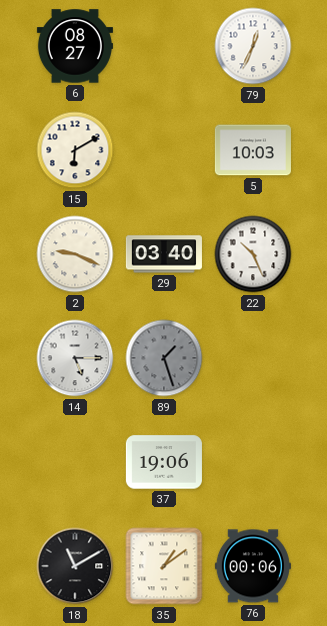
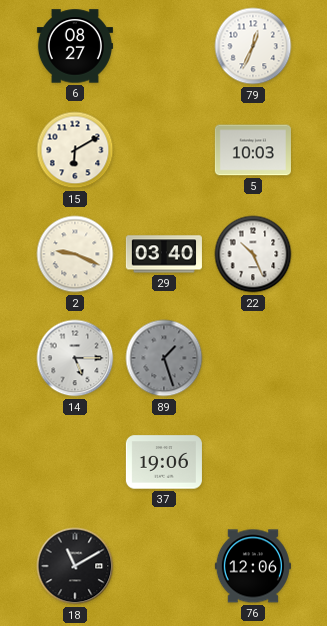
35: 1:09 -> none
76: 00:06 -> 12:06
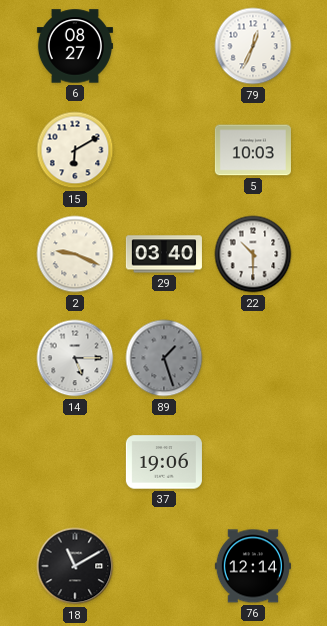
22: 10:26 -> 10:30
76: 12:06 -> 12:14
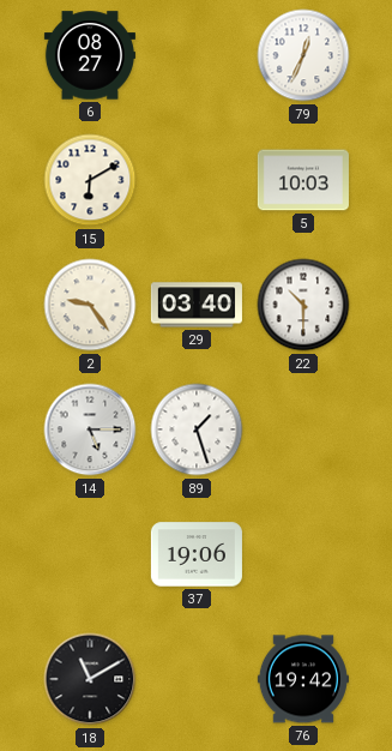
2: 9:19 -> 9:24
89 dial: grey -> white
76: 12:14 -> 19:42
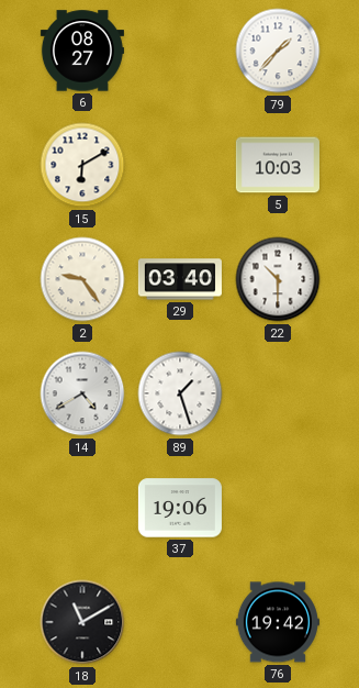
79: 12:34 -> 1:37
14: 5:15 -> 4:40
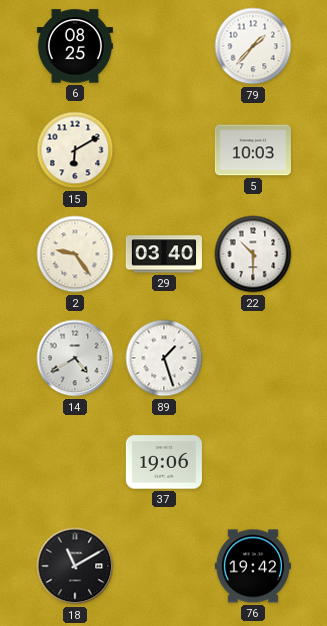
6: 08:27 -> 08:25
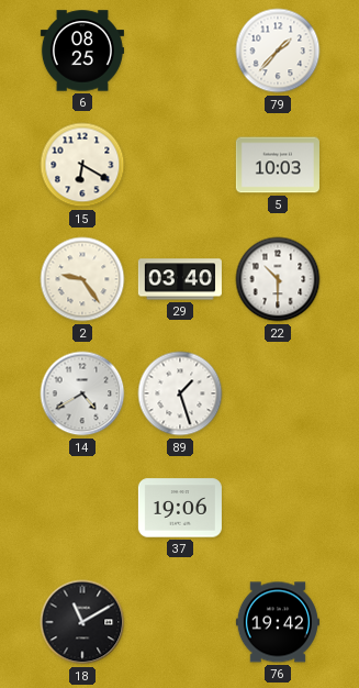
15: 6:10 -> 6:20
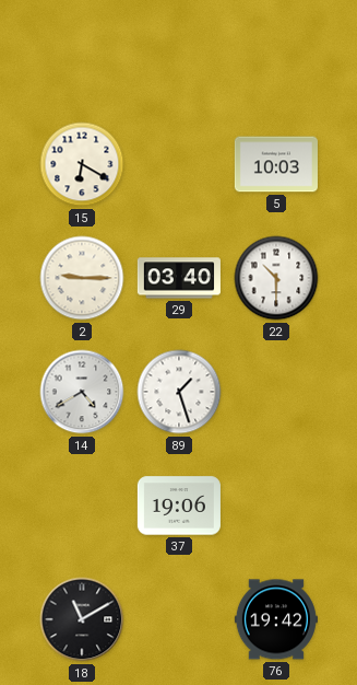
6: 08:25 -> none
79: 1:37 -> none
2: 9:24 -> 9:15
